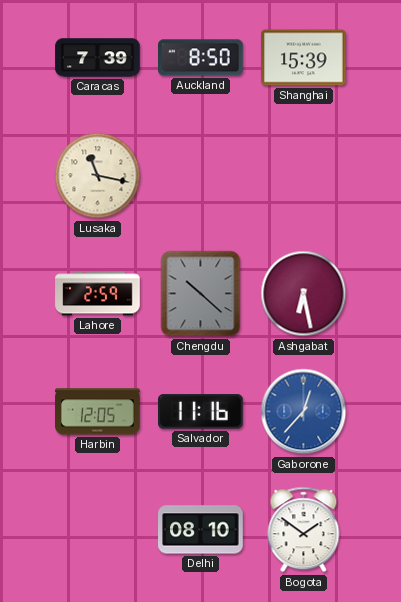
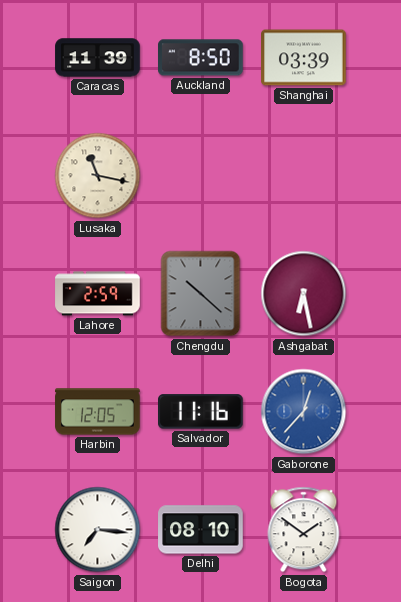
Caracas: 7:39 -> 11:39
Shanghai: 15:39 -> 03:39
Saigon: none -> 7:16
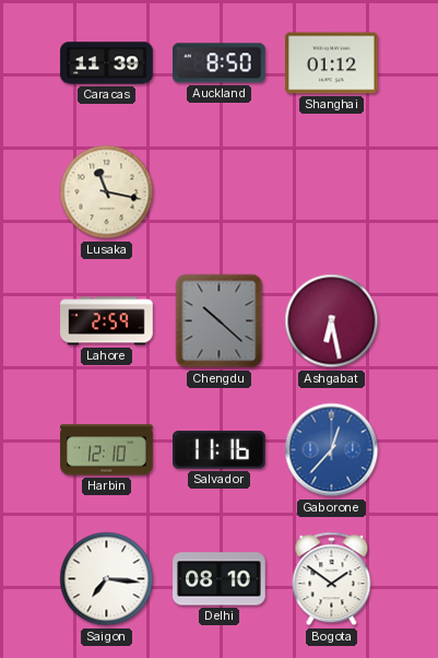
Shanghai: 03:39 -> 01:12
Harbin: 12:05 -> 12:10
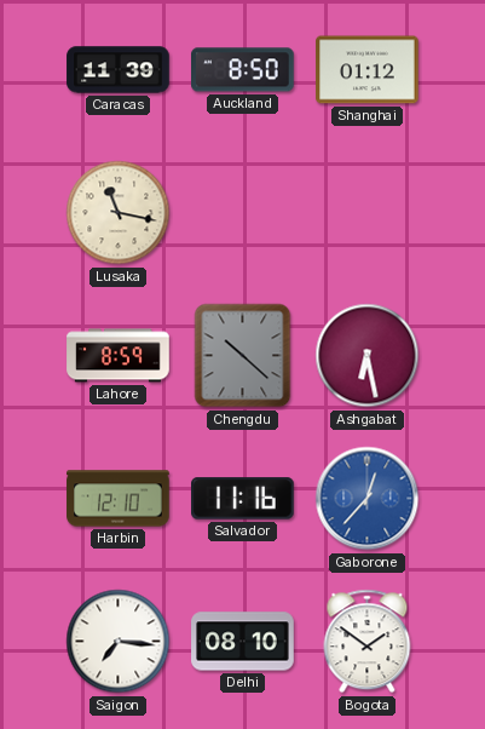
Lahore: 2:59 -> 8:59
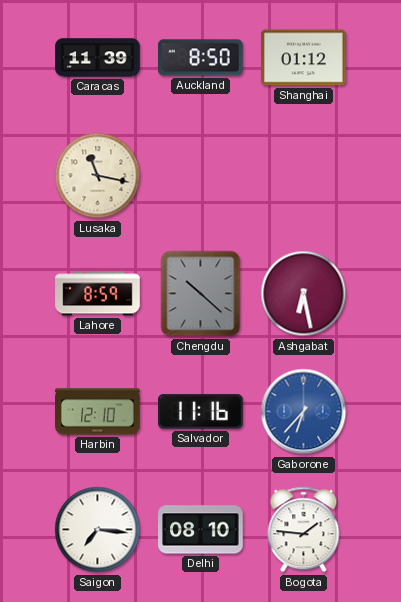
Gaborone: 12:37 -> 6:37
Bogota: 1:51 -> 1:46
